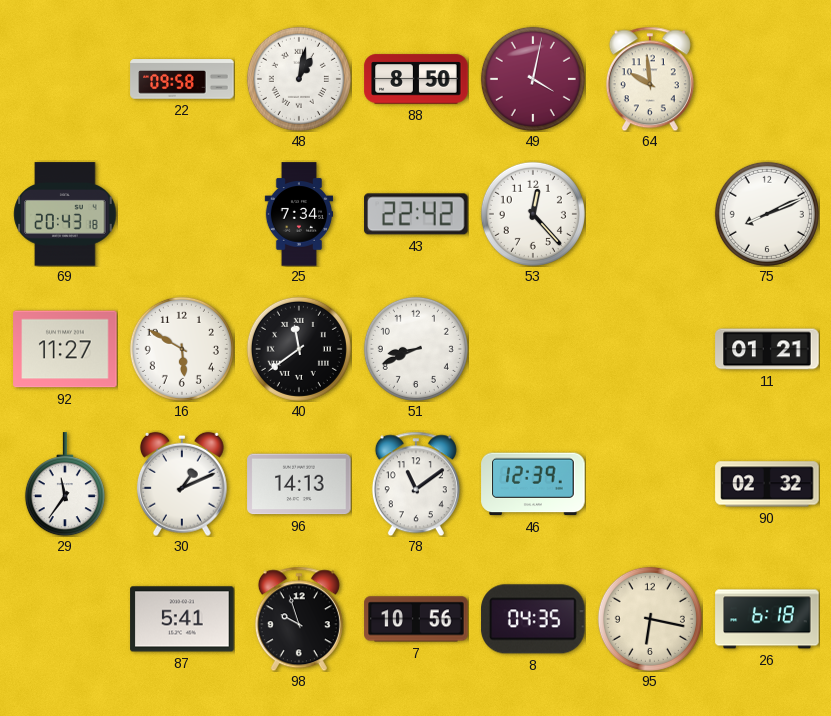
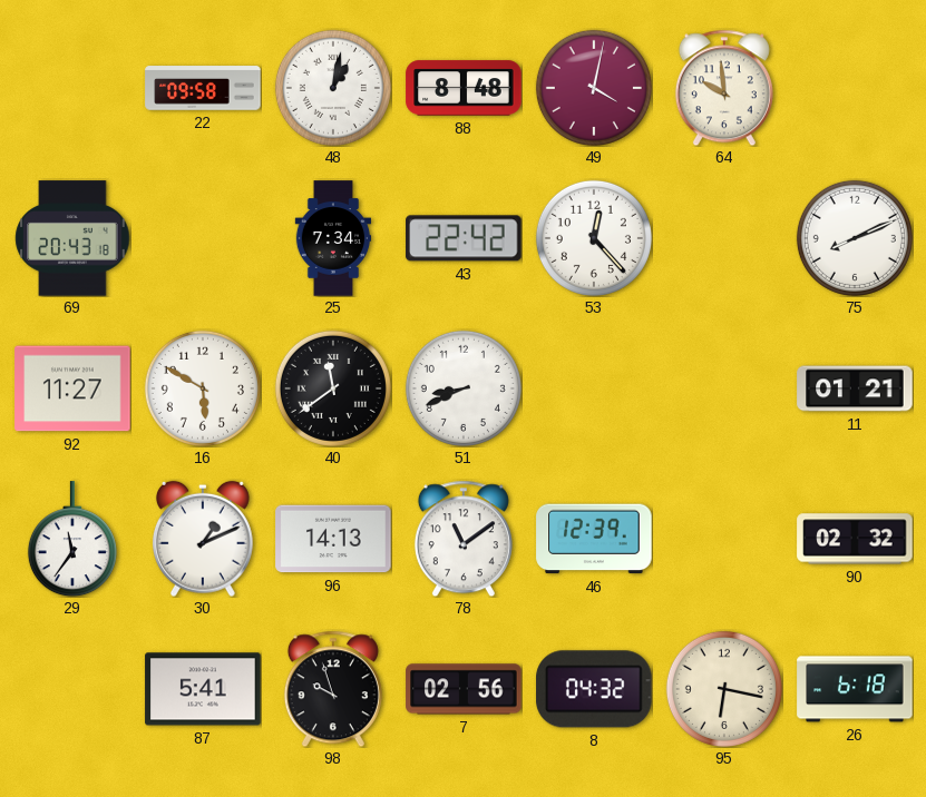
88: 8:50 -> 8:48
7: 10:56 -> 02:56
8: 04:35 -> 04:32
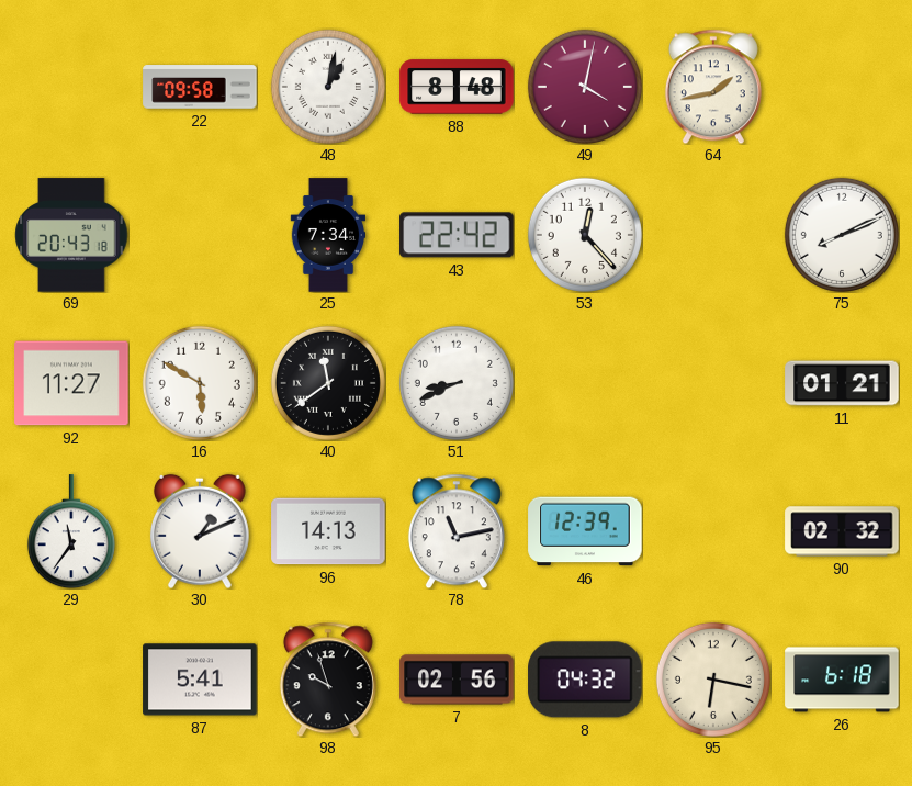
64: 9:59 -> 1:43
78: 11:09 -> 11:13
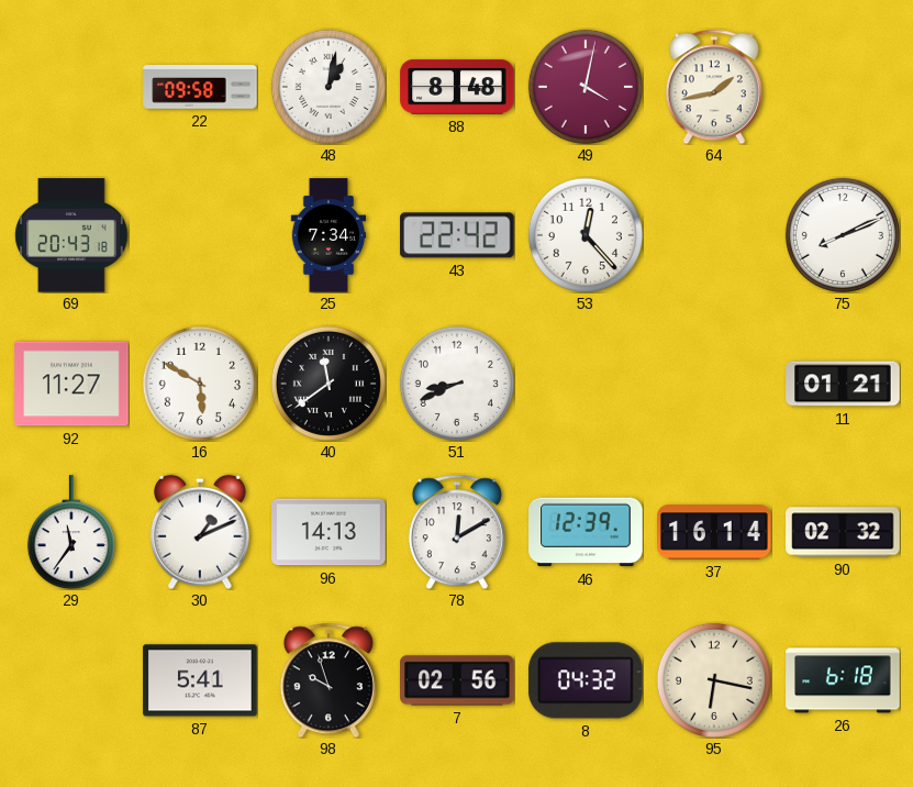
78: 11:13 -> 12:10
37: none -> 16:14
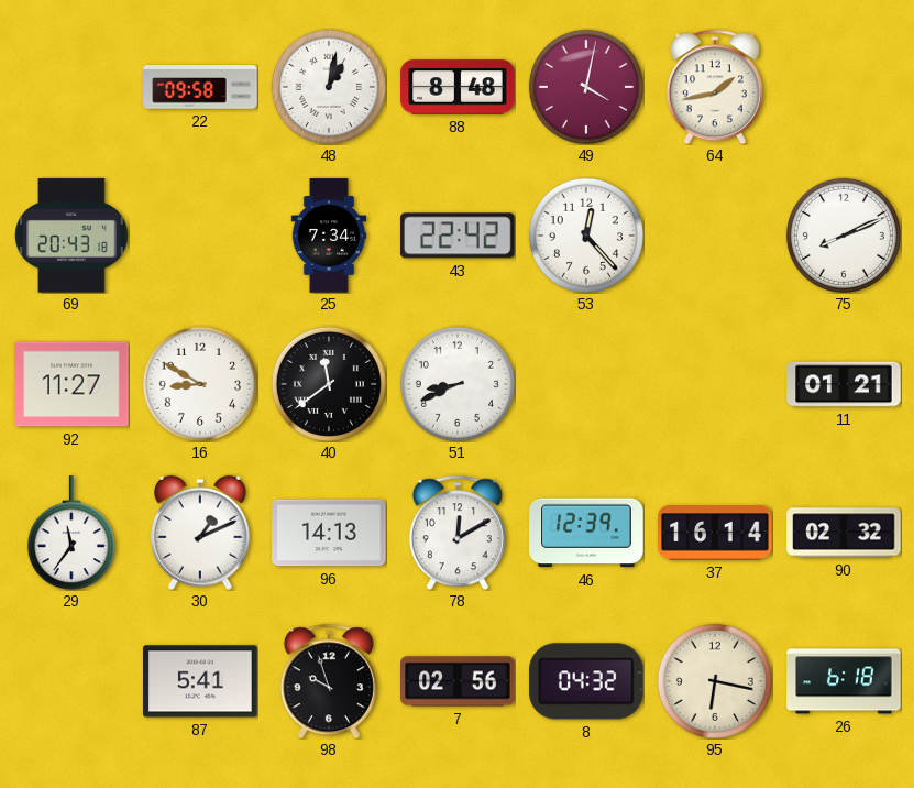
16: 5:50 -> 8:50
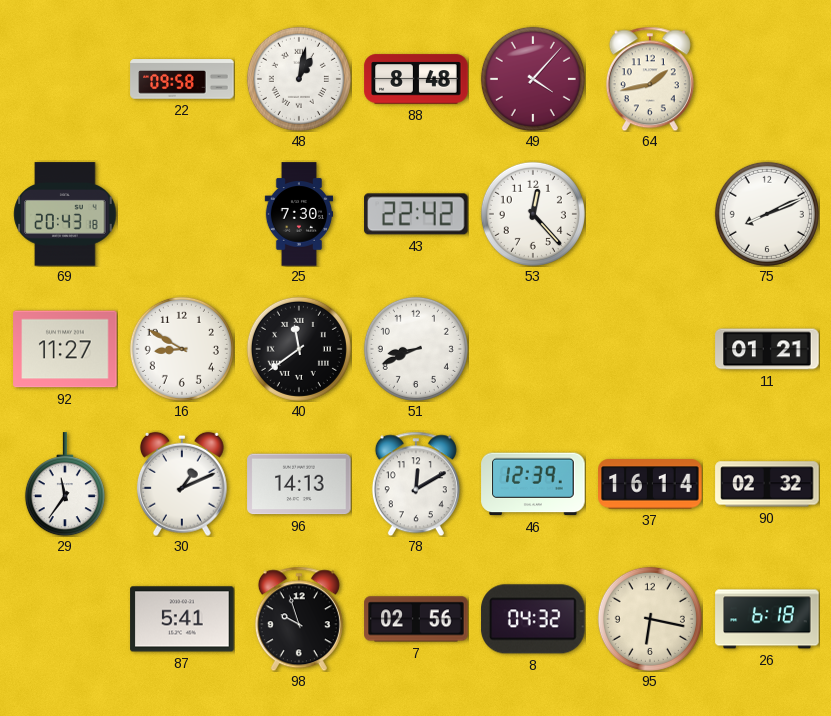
49: 4:02 -> 4:07
25: 7:34 -> 7:30
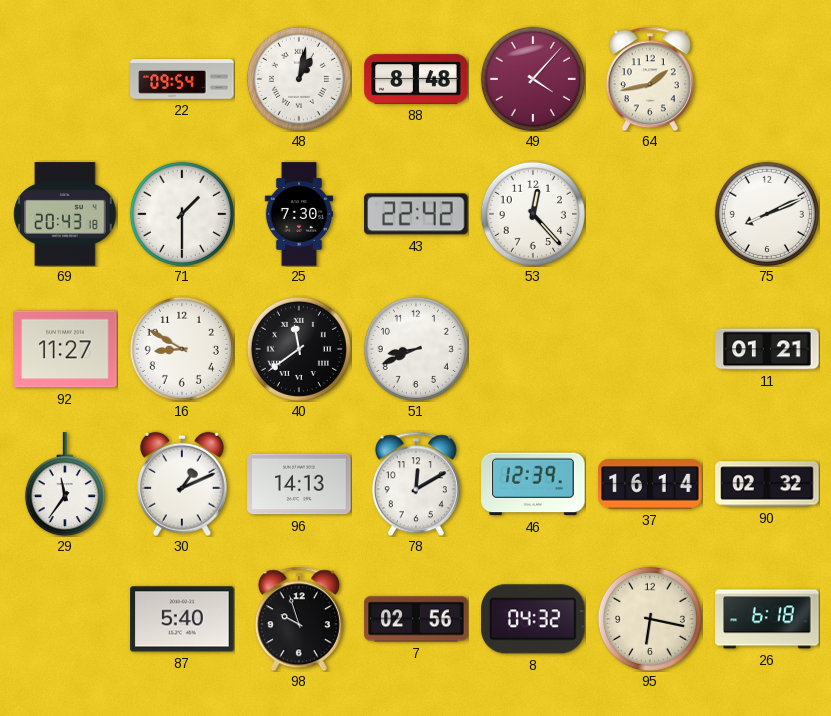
22: 09:58 -> 09:54
71: none -> 1:30
87: 5:41 -> 5:40
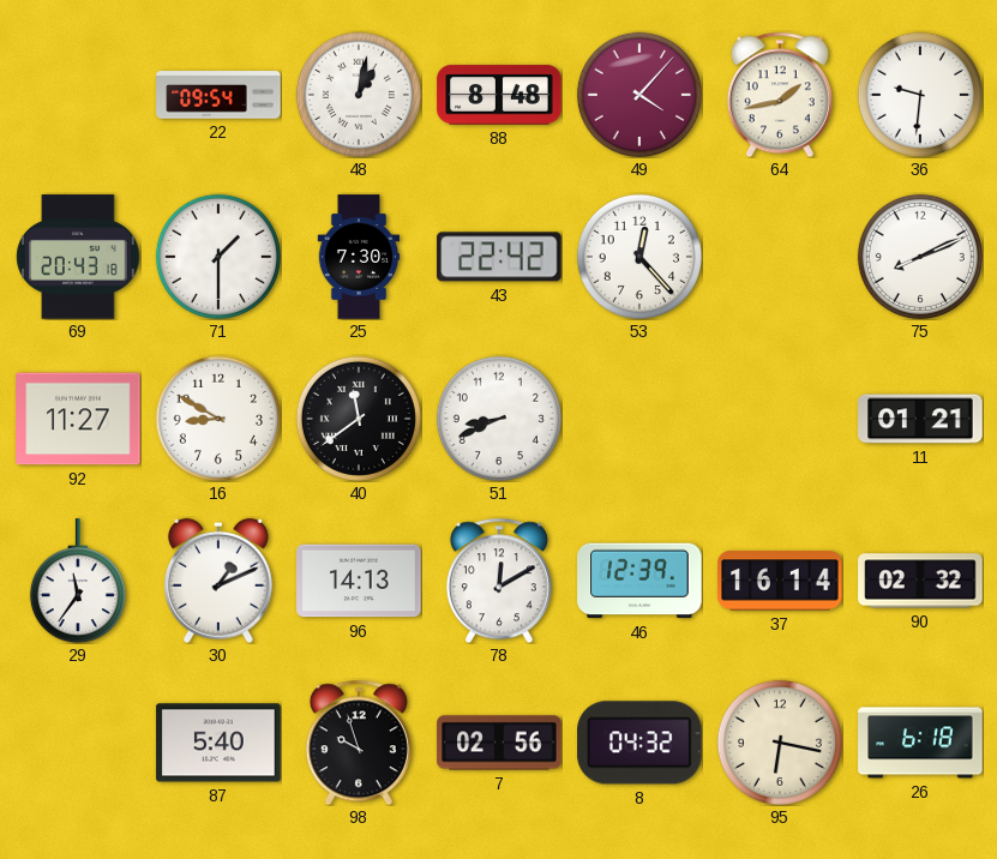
36: none -> 9:31
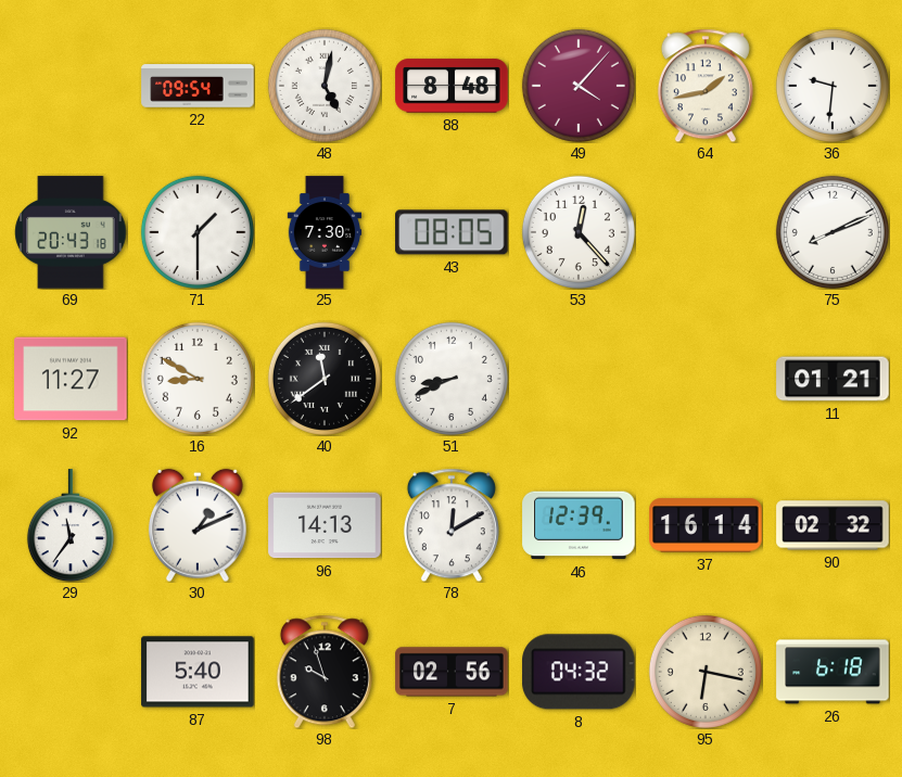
48: 1:02 -> 5:02
43: 22:42 -> 08:05
